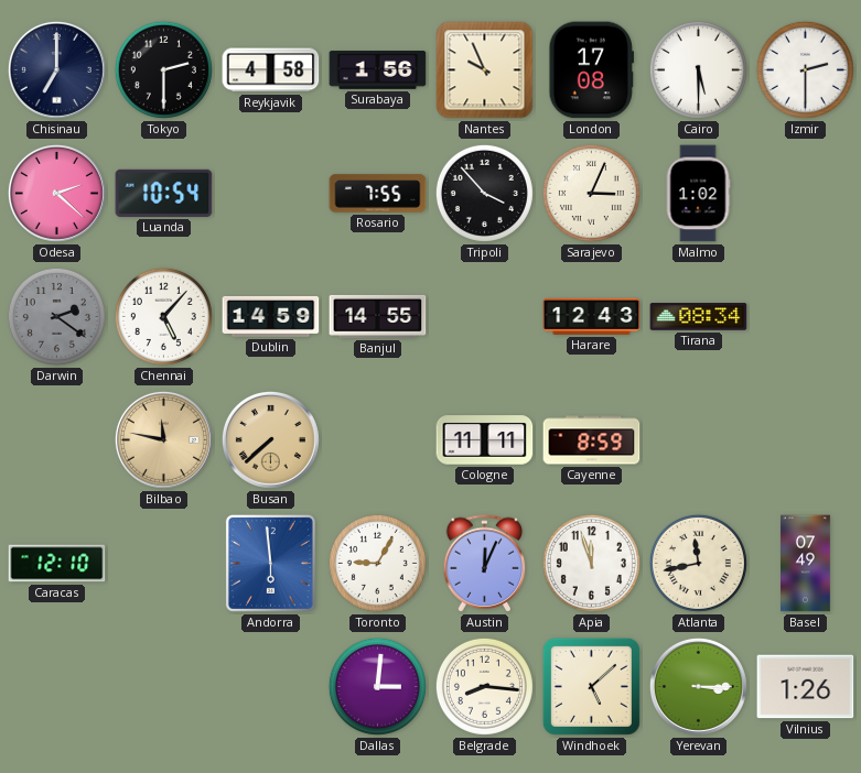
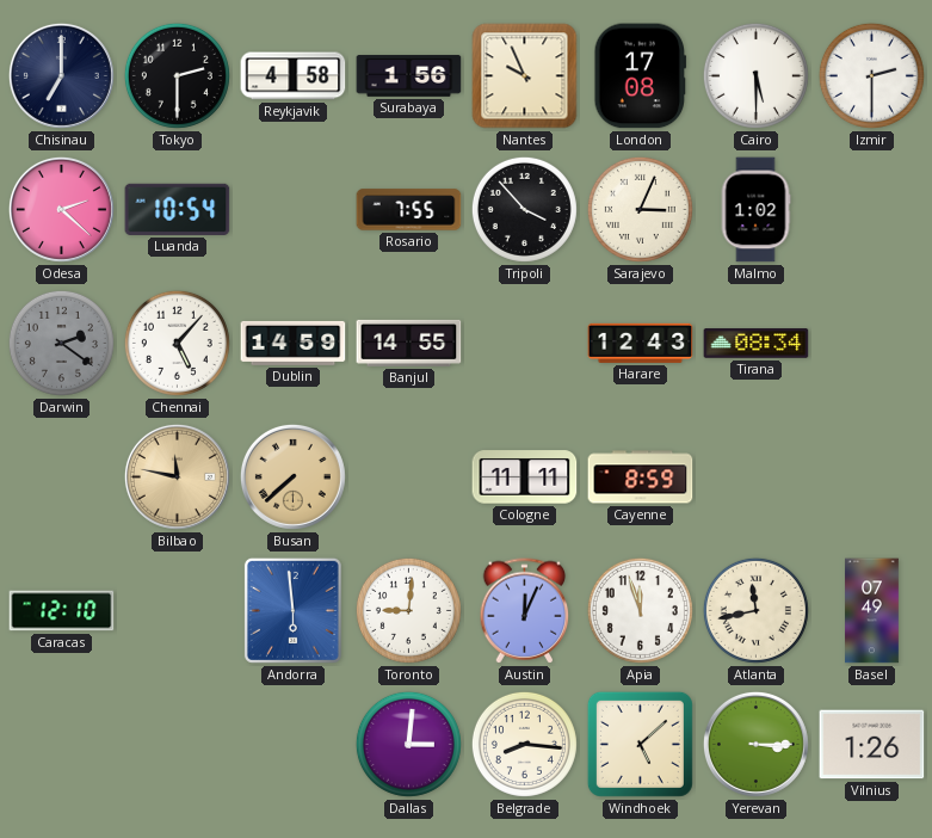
Toronto: 9:05 -> 9:01
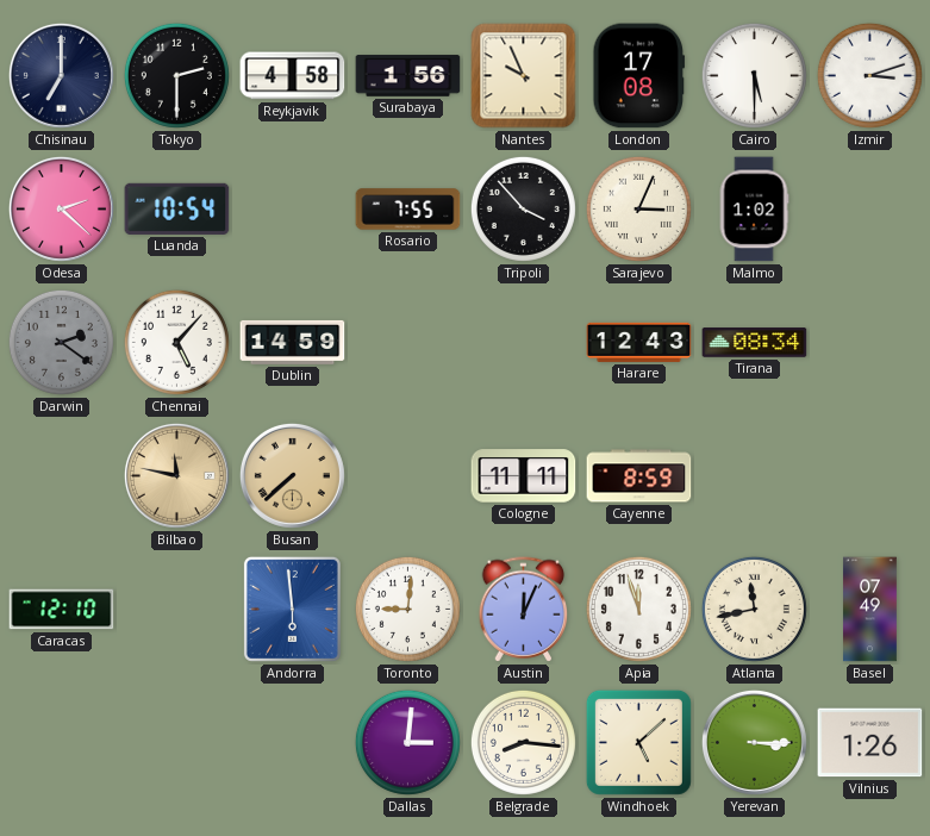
Izmir: 2:30 -> 3:12
Banjul: 14:55 -> none
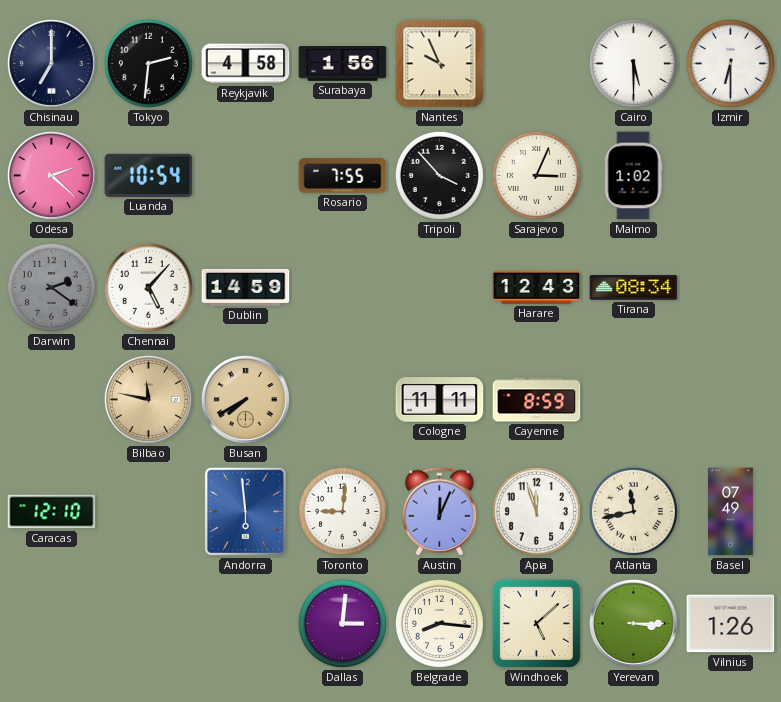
Tokyo: 2:30 -> 2:31
London: 17:08 -> none
Izmir: 3:12 -> 6:30
Busan: 7:38 -> 7:40
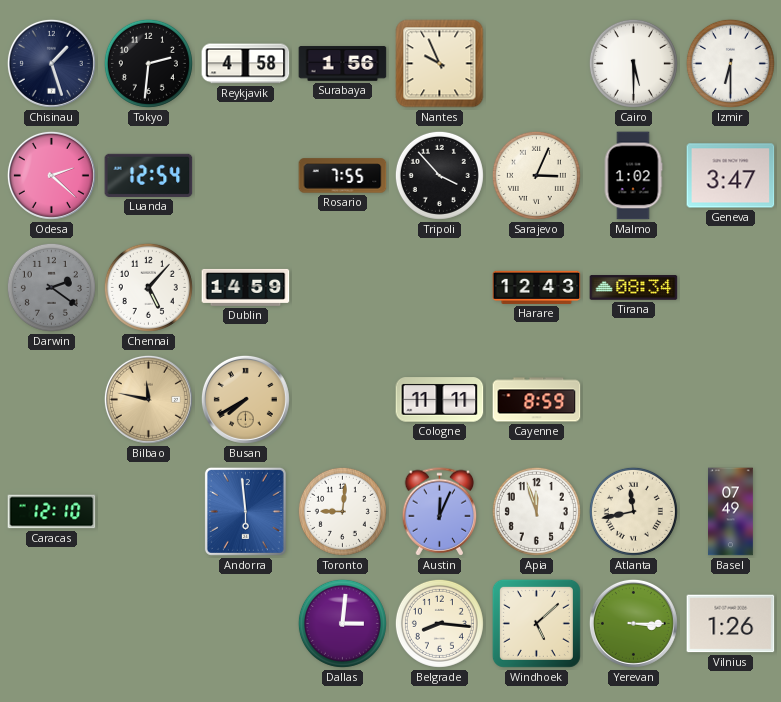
Chisinau: 7:00 -> 1:27
Luanda: 10:54 -> 12:54
Geneva: none -> 3:47
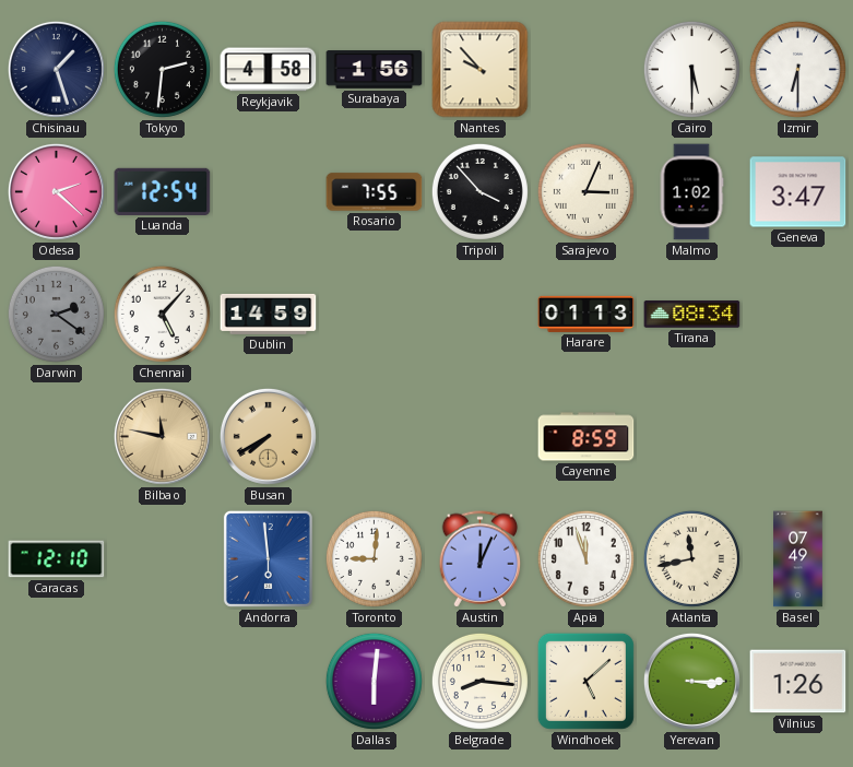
Nantes: 9:56 -> 9:53
Harare: 12:43 -> 01:13
Cologne: 11:11 -> none
Dallas: 3:01 -> 6:01
